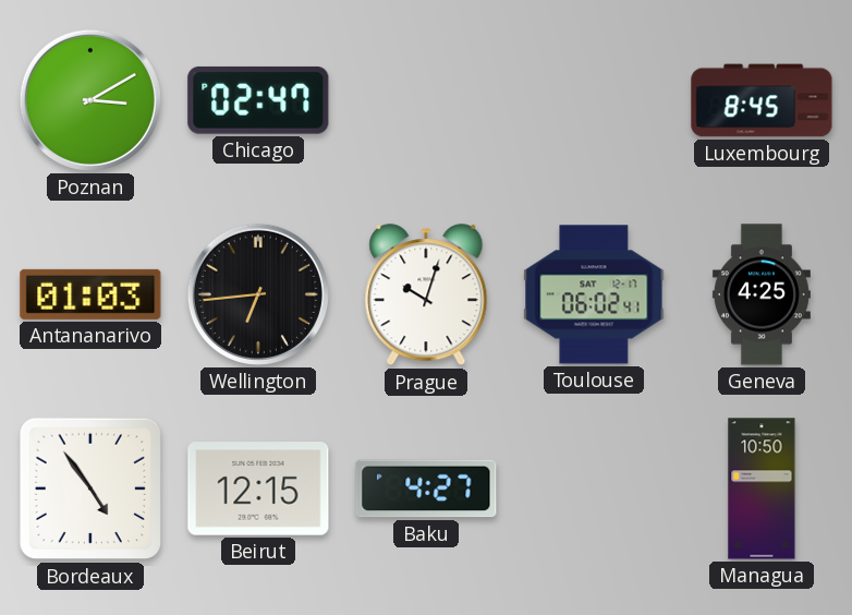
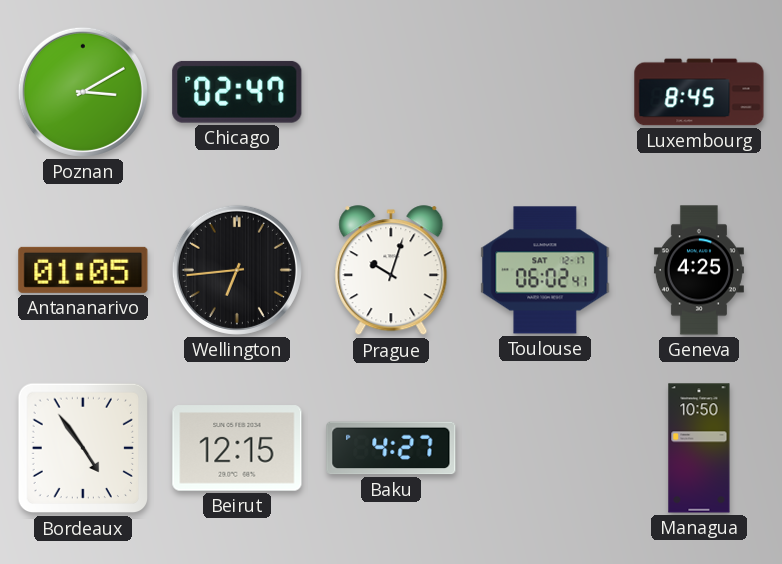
Antananarivo: 01:03 -> 01:05
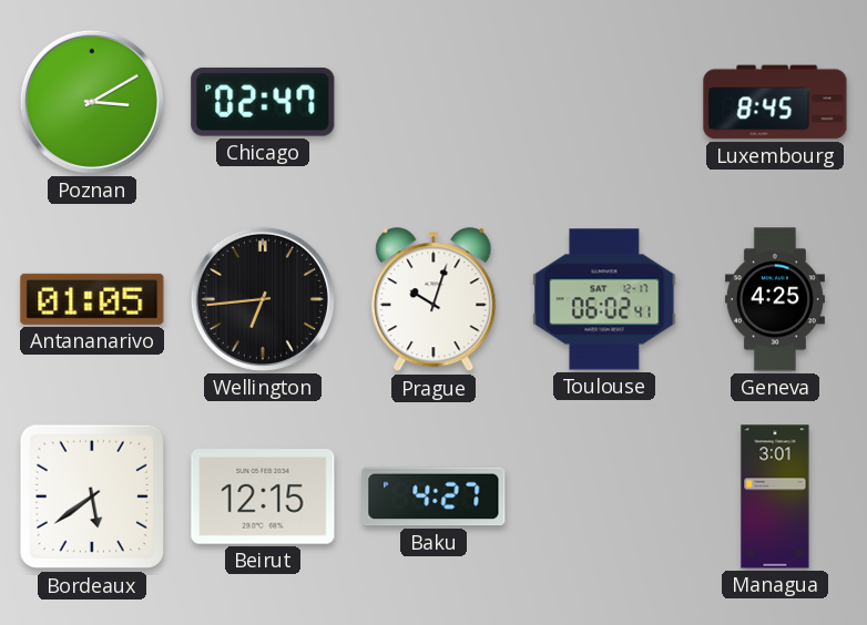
Bordeaux: 4:54 -> 5:39
Managua: 10:50 -> 3:01
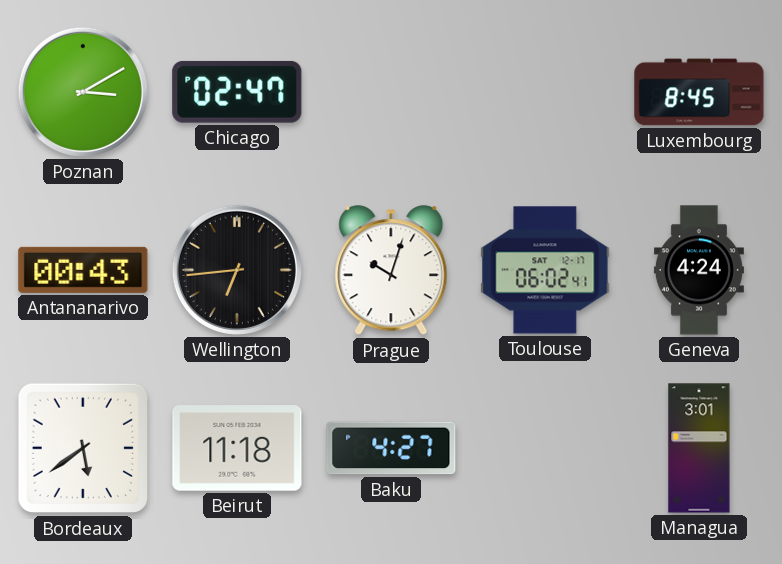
Antananarivo: 01:05 -> 00:43
Geneva: 4:25 -> 4:24
Beirut: 12:15 -> 11:18
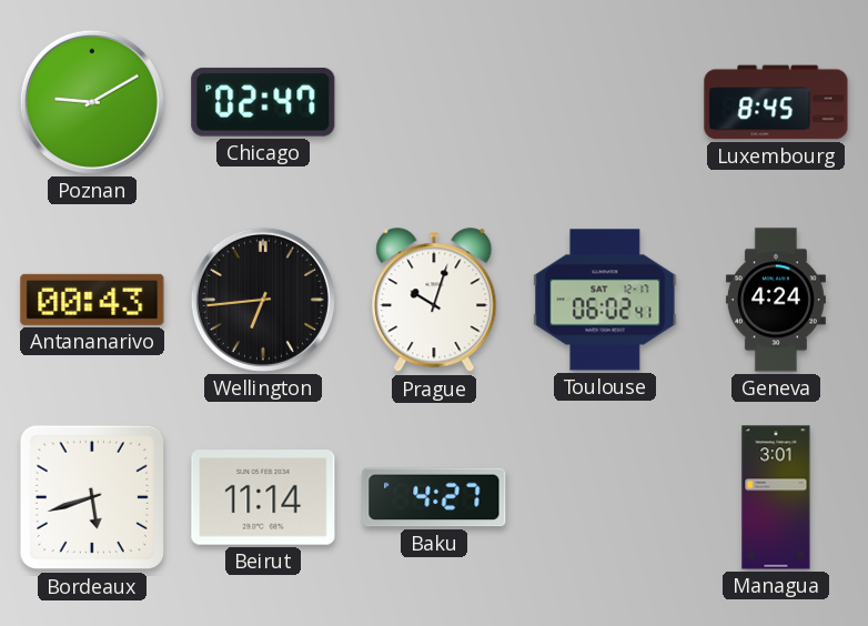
Poznan: 3:10 -> 9:10
Bordeaux: 5:39 -> 5:42
Beirut: 11:18 -> 11:14
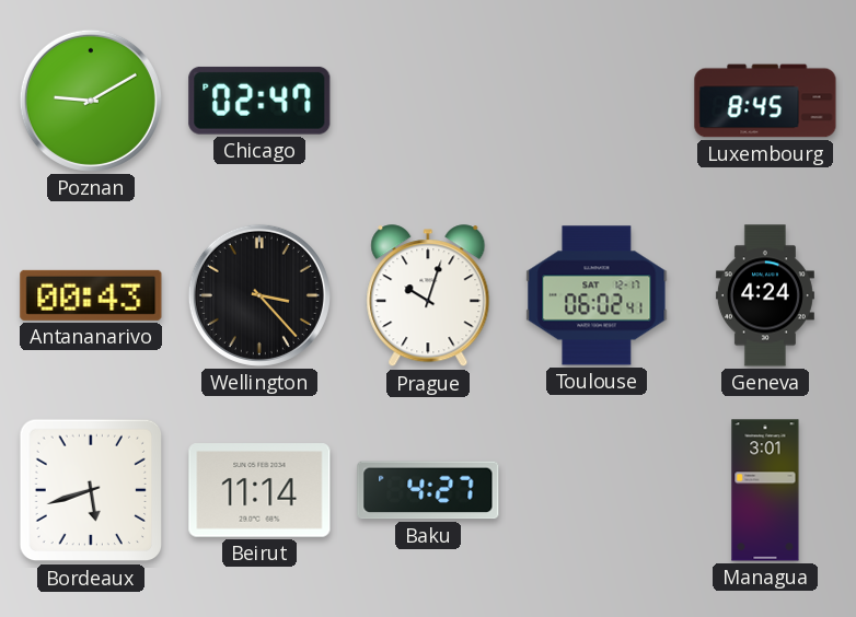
Wellington: 6:44 -> 3:23
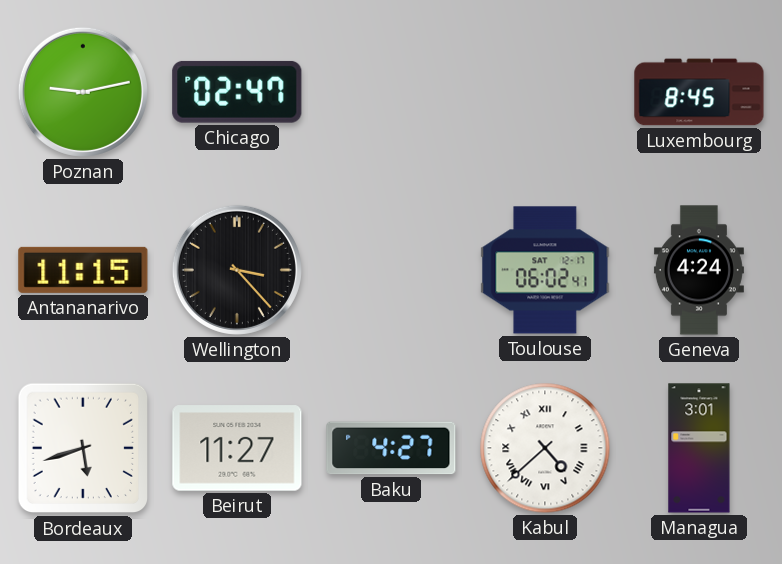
Poznan: 9:10 -> 9:13
Antananarivo: 00:43 -> 11:15
Prague: 10:03 -> none
Beirut: 11:14 -> 11:27
Kabul: none -> 4:38
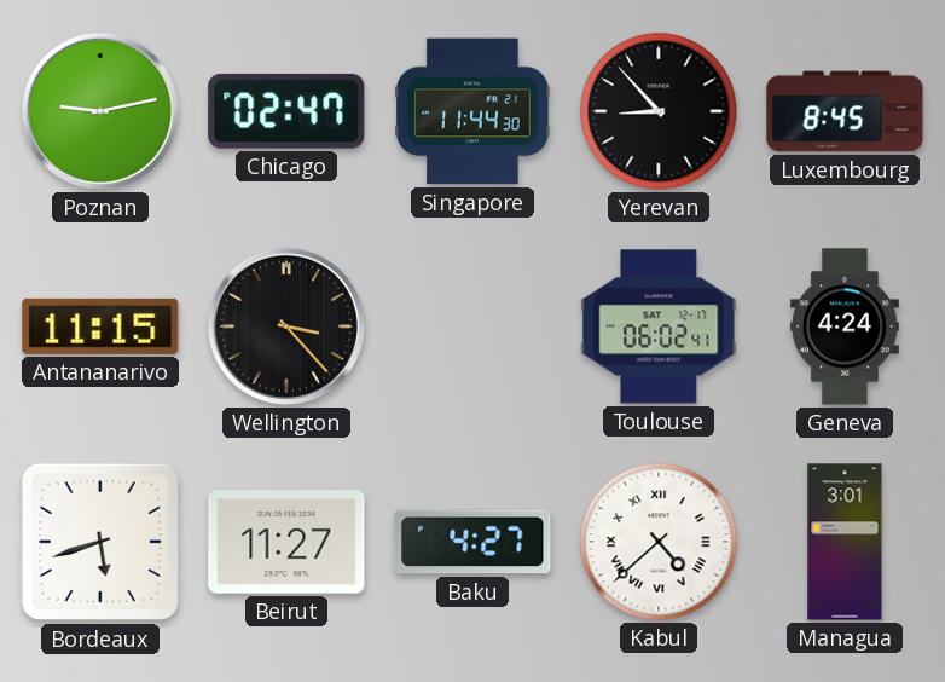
Singapore: none -> 11:44
Yerevan: none -> 8:53
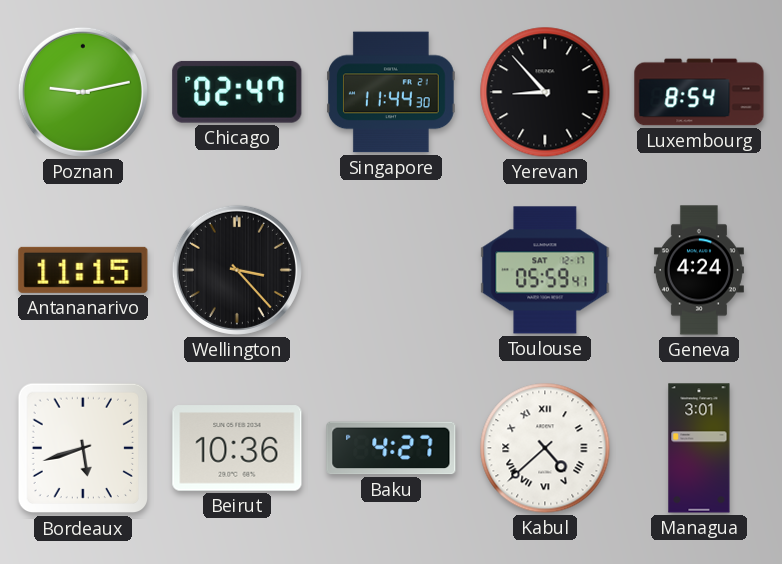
Luxembourg: 8:45 -> 8:54
Toulouse: 06:02 -> 05:59
Beirut: 11:27 -> 10:36
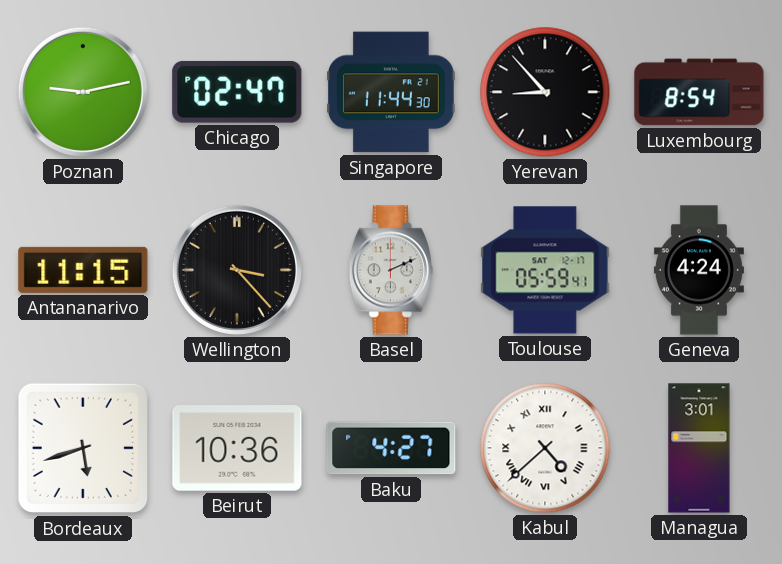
Basel: none -> 2:11
